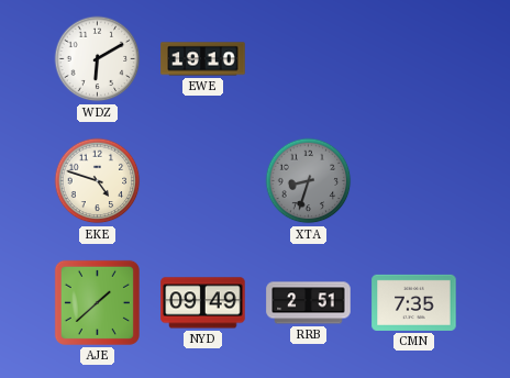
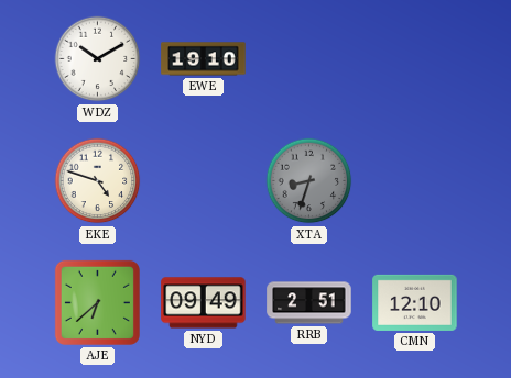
WDZ: 6:10 -> 10:10
AJE: 1:38 -> 6:38
CMN: 7:35 -> 12:10
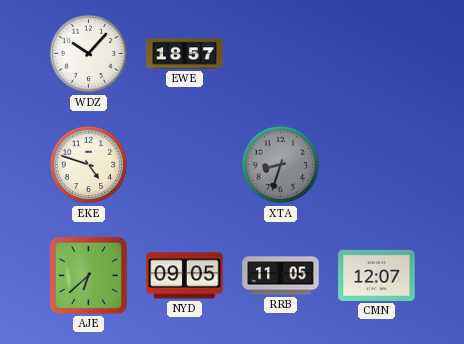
WDZ: 10:10 -> 10:07
EWE: 19:10 -> 18:57
NYD: 09:49 -> 09:05
RRB: 2:51 -> 11:05
CMN: 12:10 -> 12:07
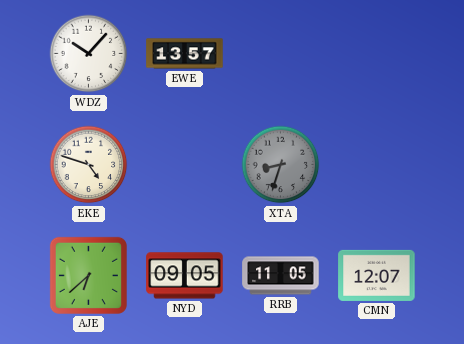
EWE: 18:57 -> 13:57
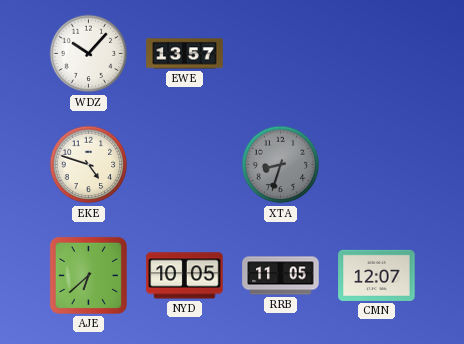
NYD: 09:05 -> 10:05
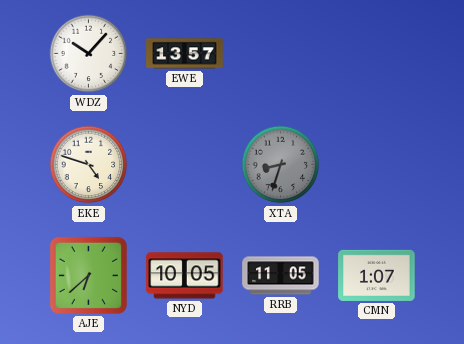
CMN: 12:07 -> 1:07
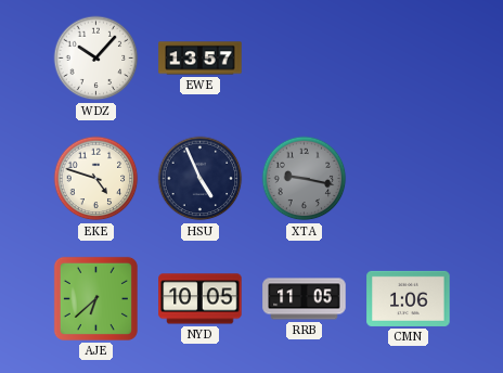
HSU: none -> 4:56
XTA: 8:33 -> 9:17
CMN: 1:07 -> 1:06
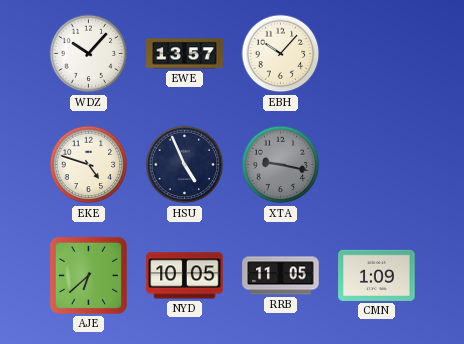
EBH: none -> 10:07
CMN: 1:06 -> 1:09
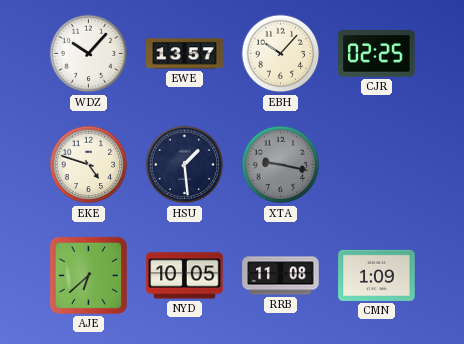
CJR: none -> 02:25
HSU: 4:56 -> 1:29
RRB: 11:05 -> 11:08
